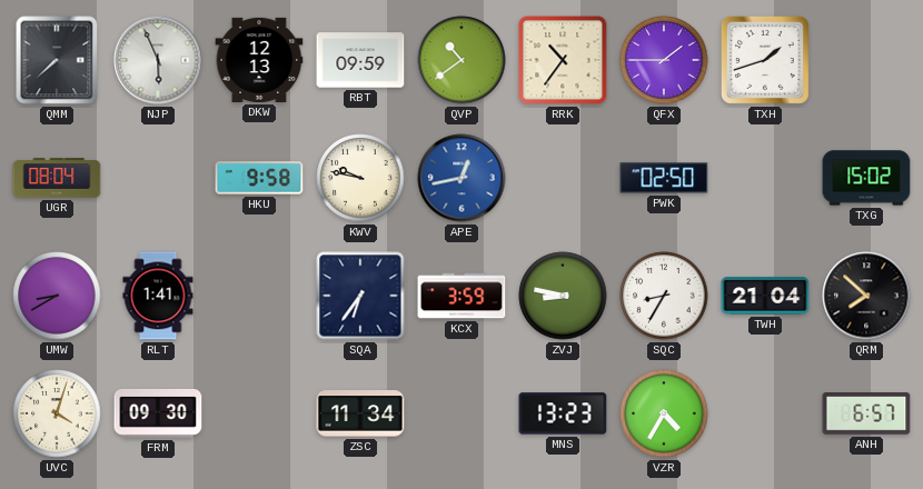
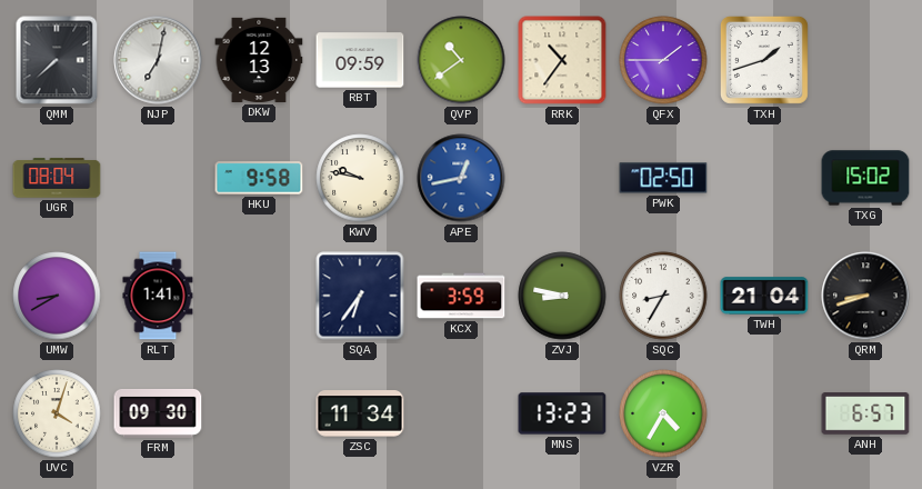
NJP: 5:56 -> 7:02
QRM: 7:52 -> 8:42
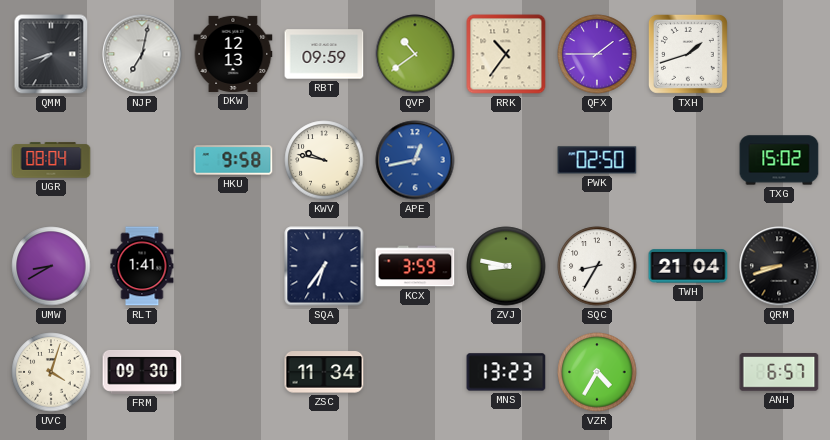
QMM: 7:38 -> 7:42
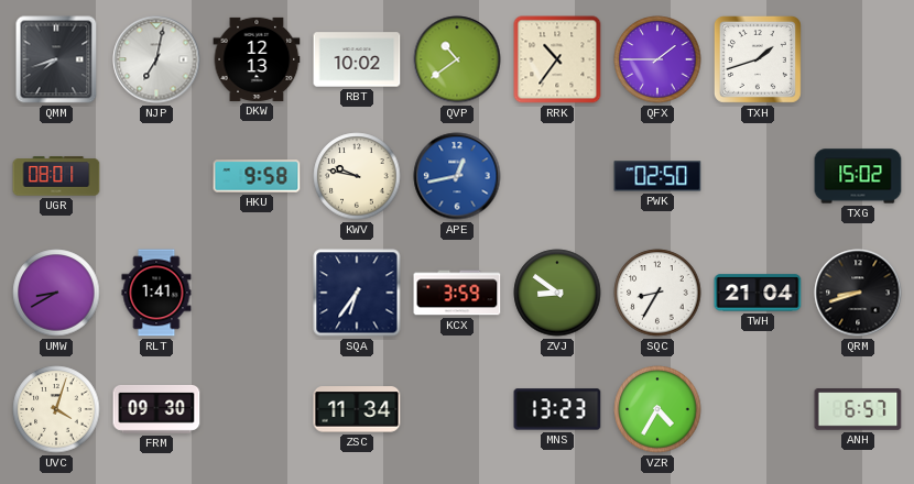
RBT: 09:59 -> 10:02
UGR: 08:04 -> 08:01
ZVJ: 8:47 -> 8:51
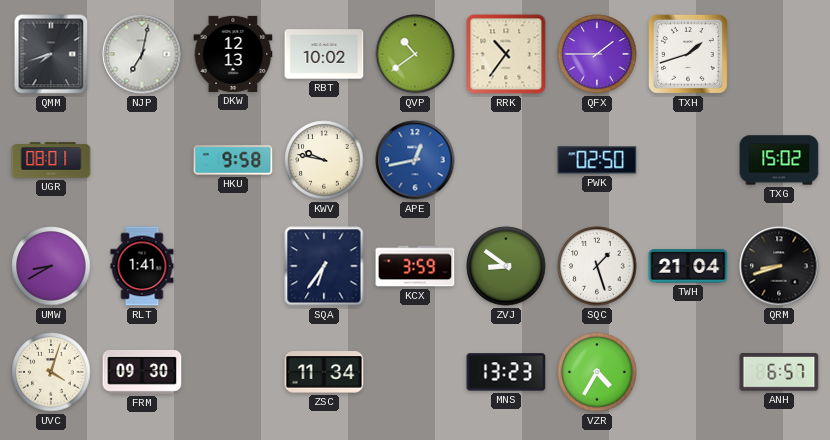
SQC: 8:35 -> 1:27
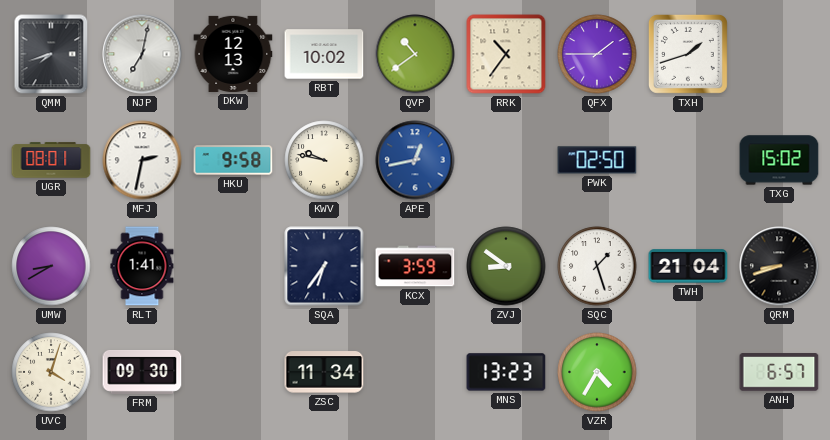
MFJ: none -> 2:32
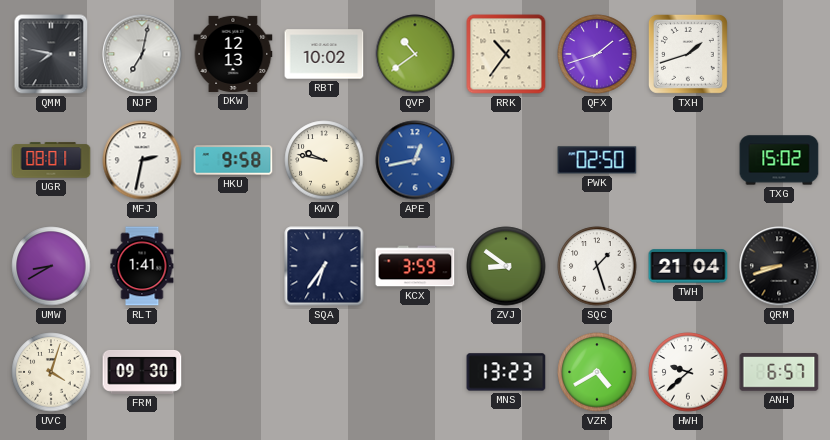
QMM: 7:42 -> 7:47
QFX: 1:45 -> 1:42
ZSC: 11:34 -> none
VZR: 4:35 -> 4:40
HWH: none -> 9:38
